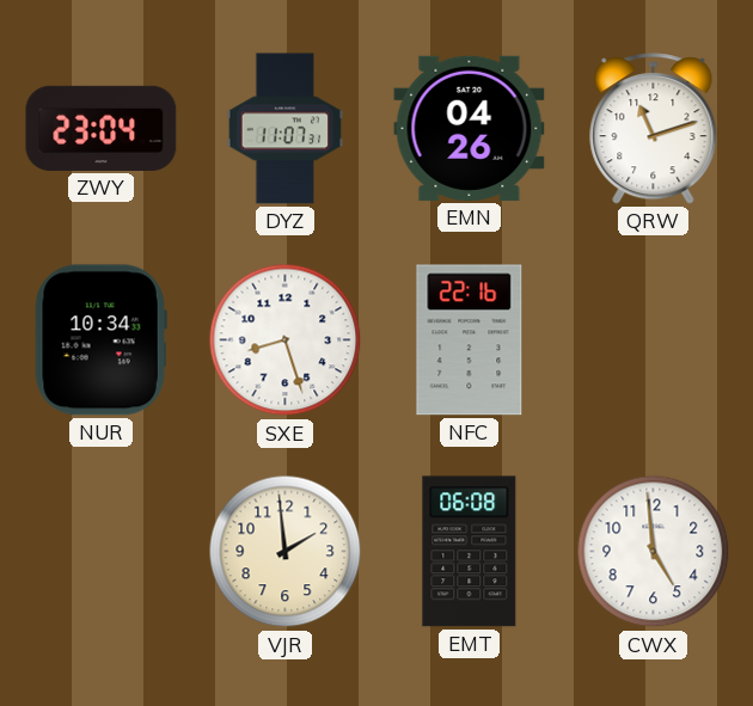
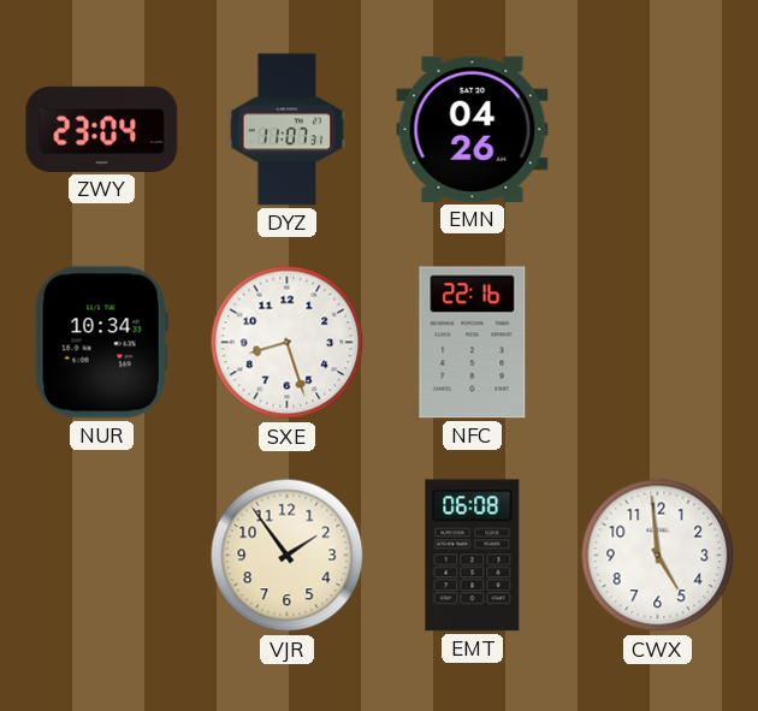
QRW: 11:12 -> none
VJR: 1:59 -> 1:54
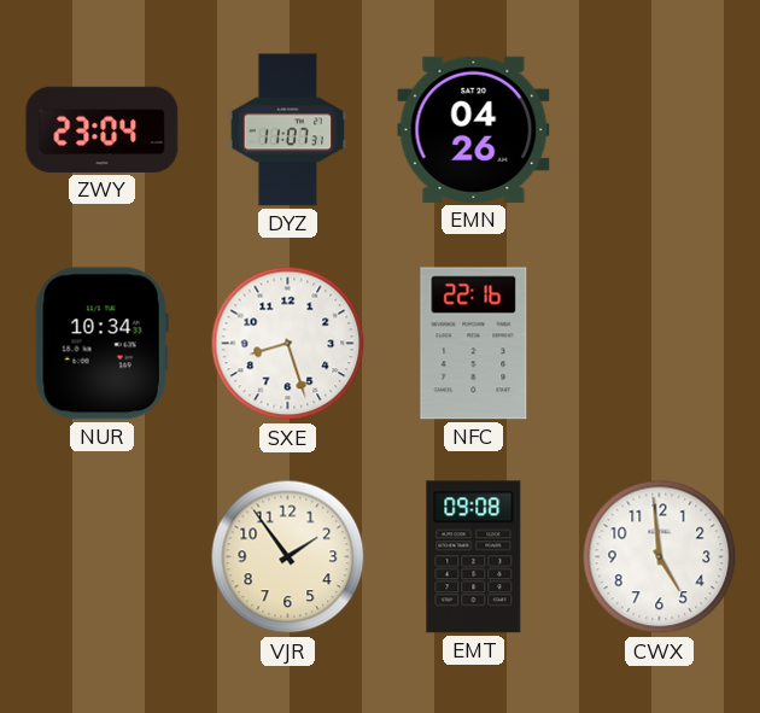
EMT: 06:08 -> 09:08
